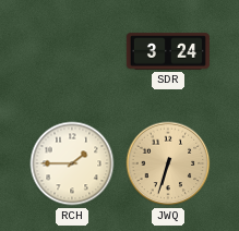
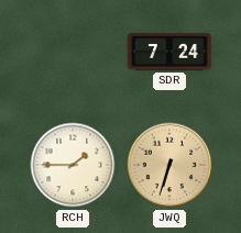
SDR: 3:24 -> 7:24
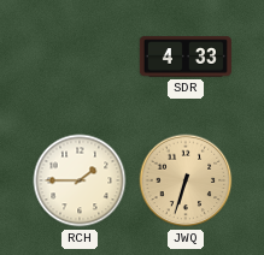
SDR: 7:24 -> 4:33
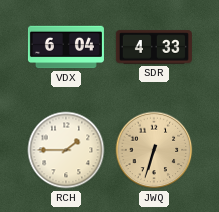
VDX: none -> 6:04
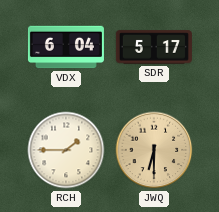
SDR: 4:33 -> 5:17
JWQ: 6:33 -> 6:30
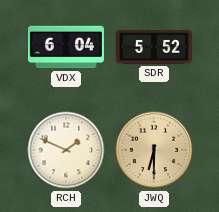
SDR: 5:17 -> 5:52
RCH: 1:45 -> 1:49
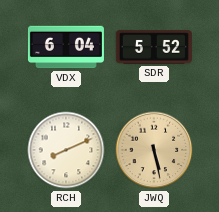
RCH: 1:49 -> 8:11
JWQ: 6:30 -> 5:28
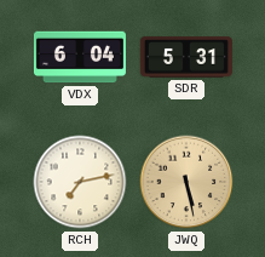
SDR: 5:52 -> 5:31
RCH: 8:11 -> 7:13
